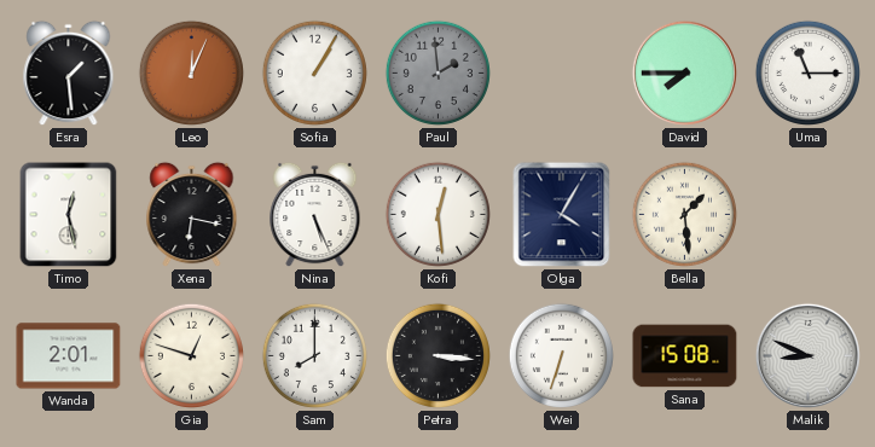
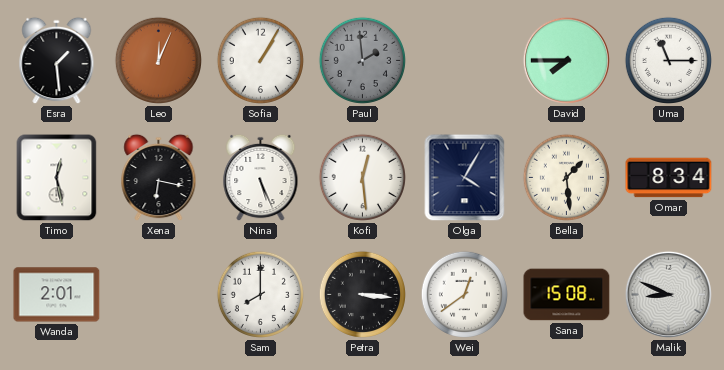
Omar: none -> 8:34
Gia: 12:48 -> none
Wei: 6:33 -> 12:39
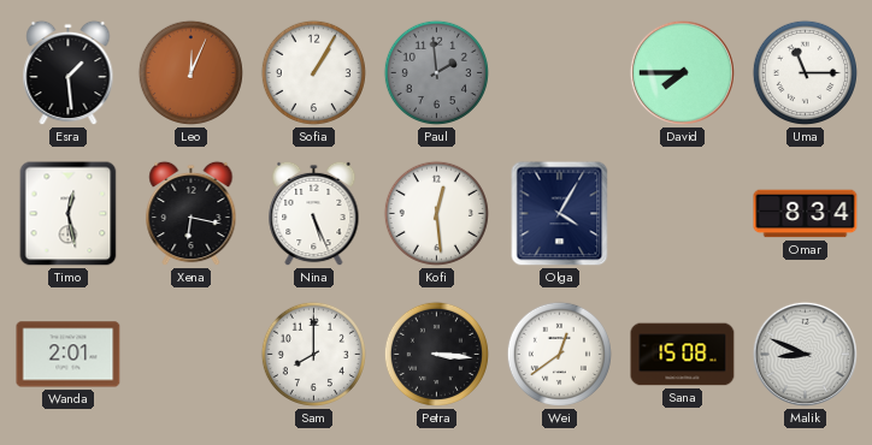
Bella: 1:29 -> none
